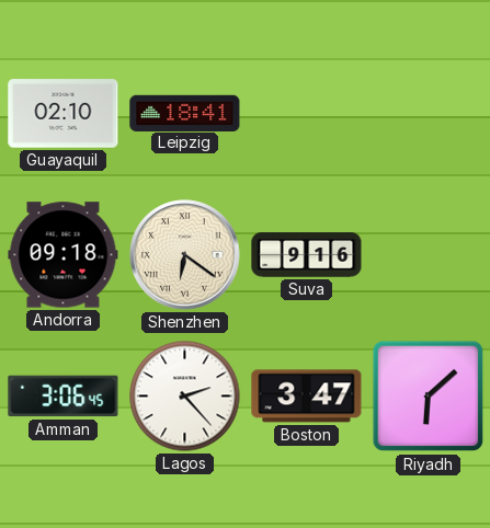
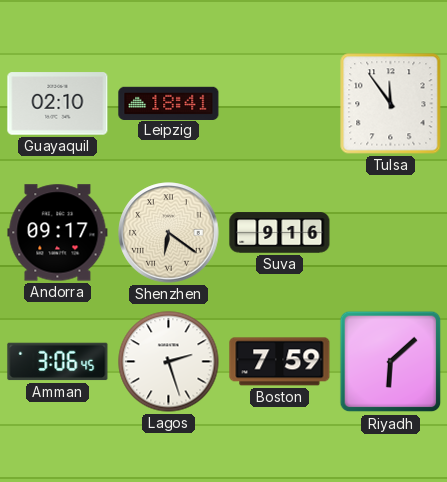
Tulsa: none -> 11:54
Andorra: 09:18 -> 09:17
Lagos: 2:23 -> 2:27
Boston: 3:47 -> 7:59
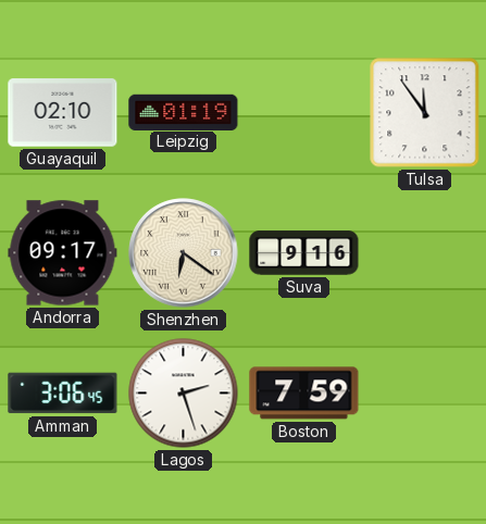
Leipzig: 18:41 -> 01:19
Riyadh: 6:08 -> none
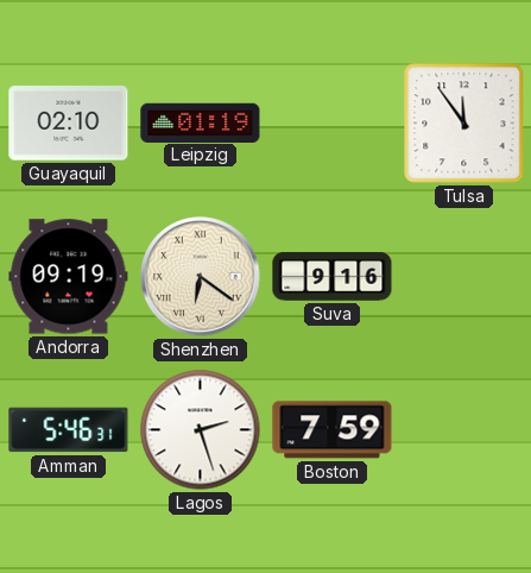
Andorra: 09:17 -> 09:19
Amman: 3:06 -> 5:46
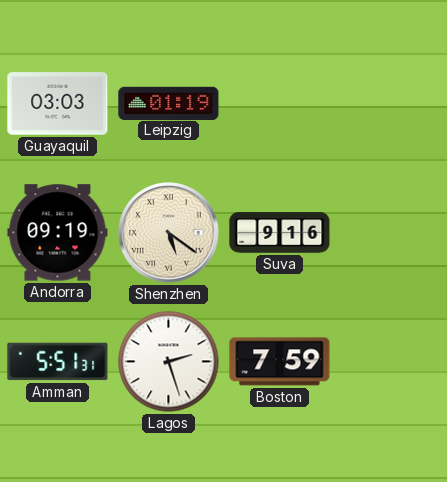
Guayaquil: 02:10 -> 03:03
Tulsa: 11:54 -> none
Shenzhen: 6:21 -> 5:21
Amman: 5:46 -> 5:51
